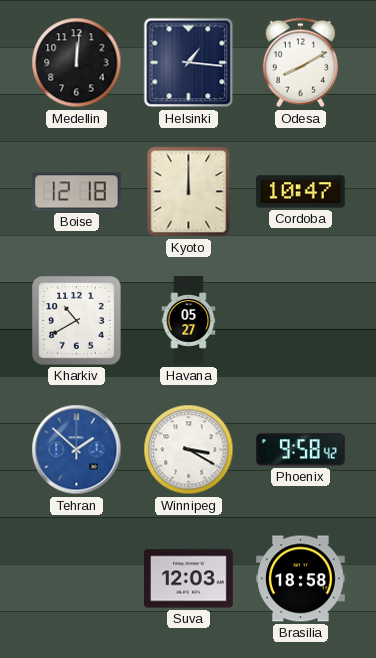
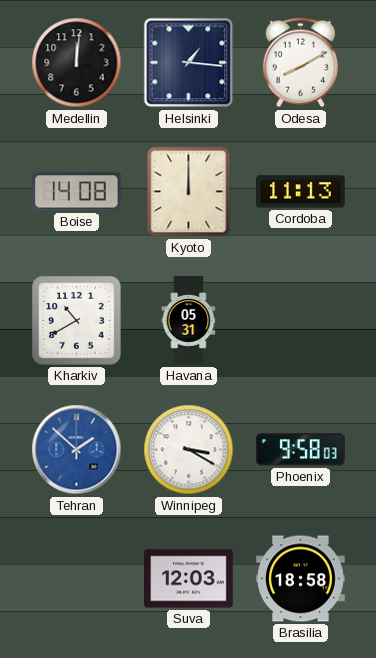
Boise: 12:18 -> 14:08
Cordoba: 10:47 -> 11:13
Havana: 05:27 -> 05:31
Phoenix: 9:58:42 -> 9:58:03
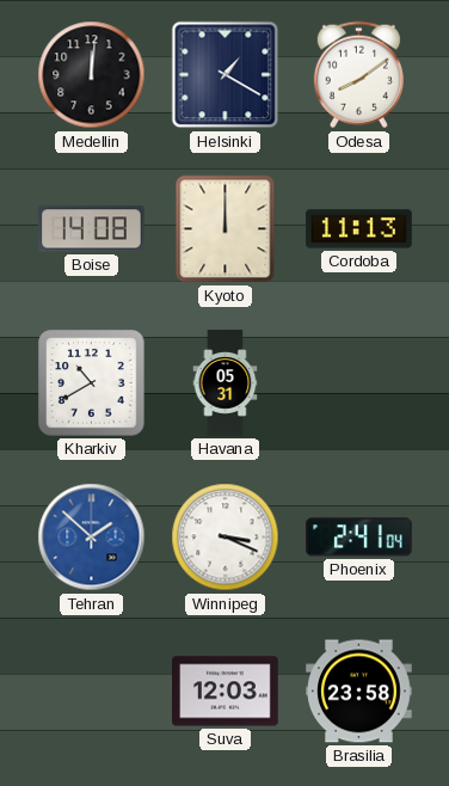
Helsinki: 1:16 -> 1:20
Odesa: 8:10 -> 8:09
Winnipeg: 3:20 -> 3:19
Phoenix: 9:58 -> 2:41
Brasilia: 18:58 -> 23:58
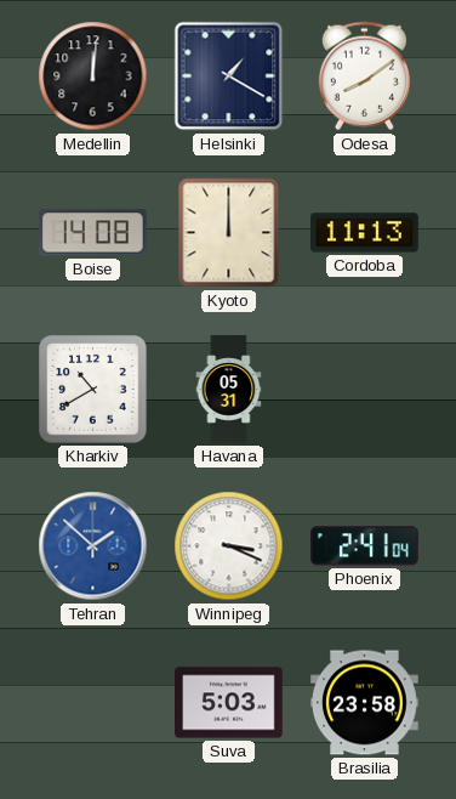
Suva: 12:03 -> 5:03
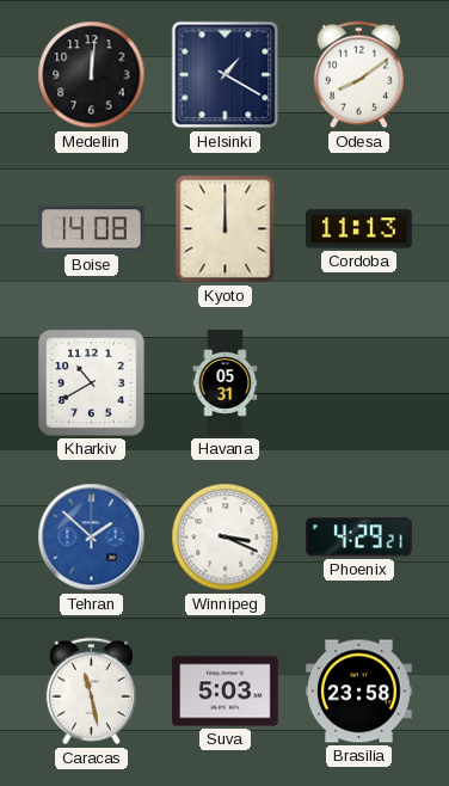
Phoenix: 2:41 -> 4:29
Caracas: none -> 11:28
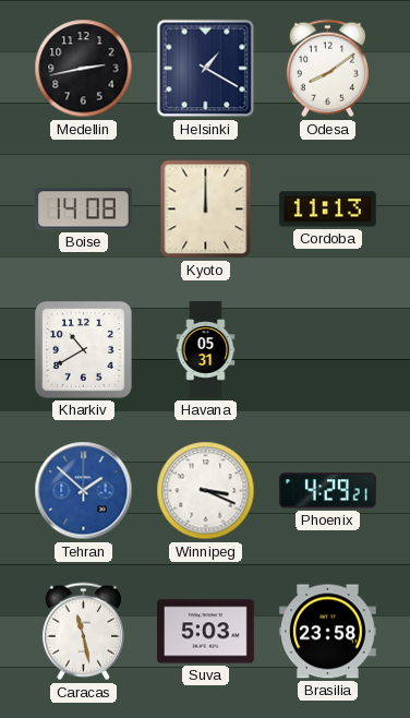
Medellin: 12:01 -> 2:43
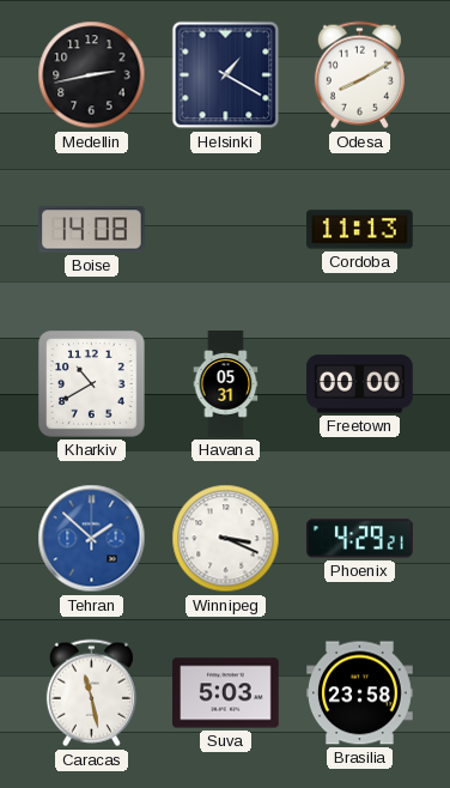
Odesa: 8:09 -> 8:10
Kyoto: 12:00 -> none
Freetown: none -> 00:00
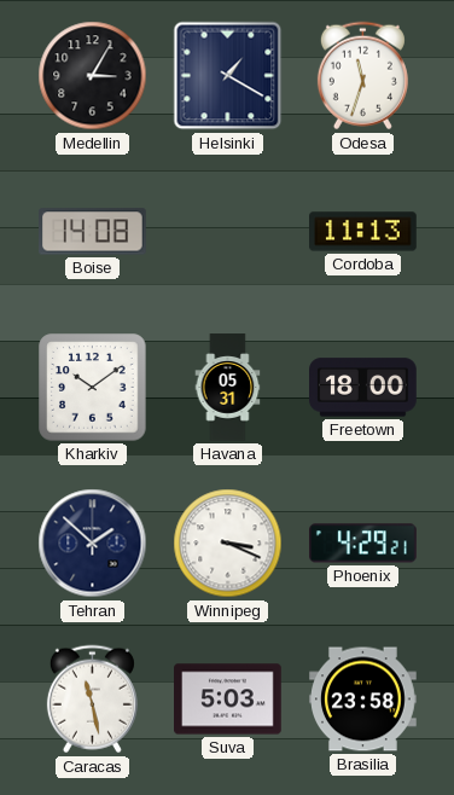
Medellin: 2:43 -> 3:05
Odesa: 8:10 -> 11:33
Kharkiv: 10:40 -> 10:09
Freetown: 00:00 -> 18:00
Tehran dial: blue -> navy
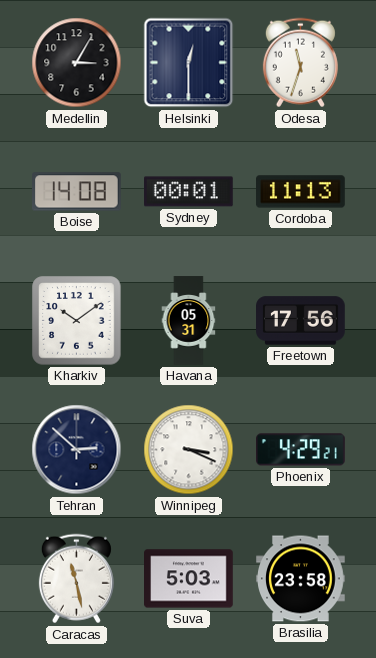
Helsinki: 1:20 -> 12:30
Sydney: none -> 00:01
Freetown: 18:00 -> 17:56
Tehran: 1:52 -> 2:52
